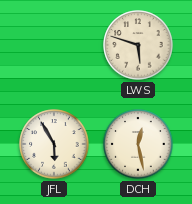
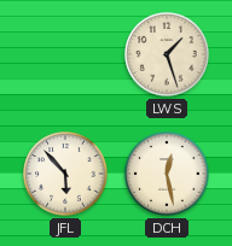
LWS: 5:48 -> 1:27
JFL: 5:55 -> 5:53
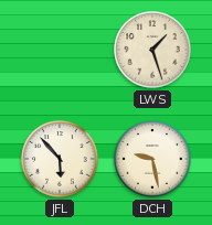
DCH: 12:28 -> 9:28
